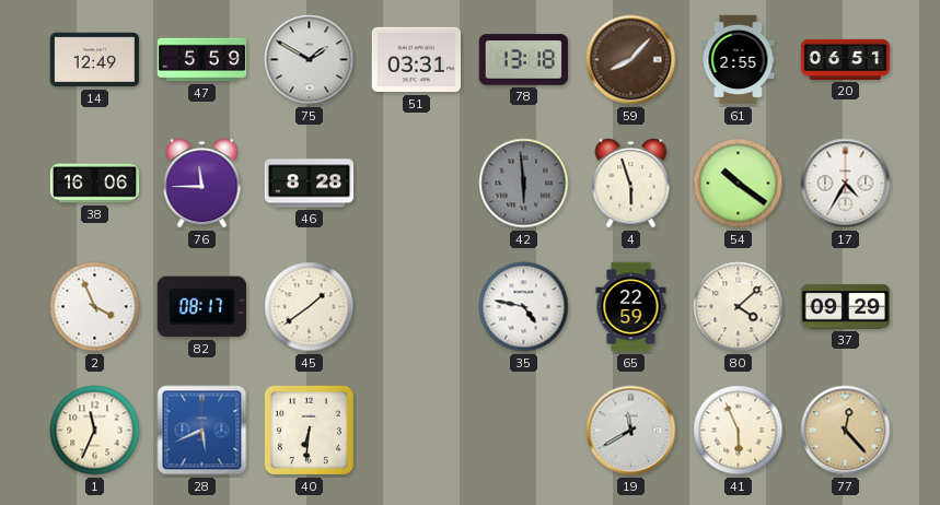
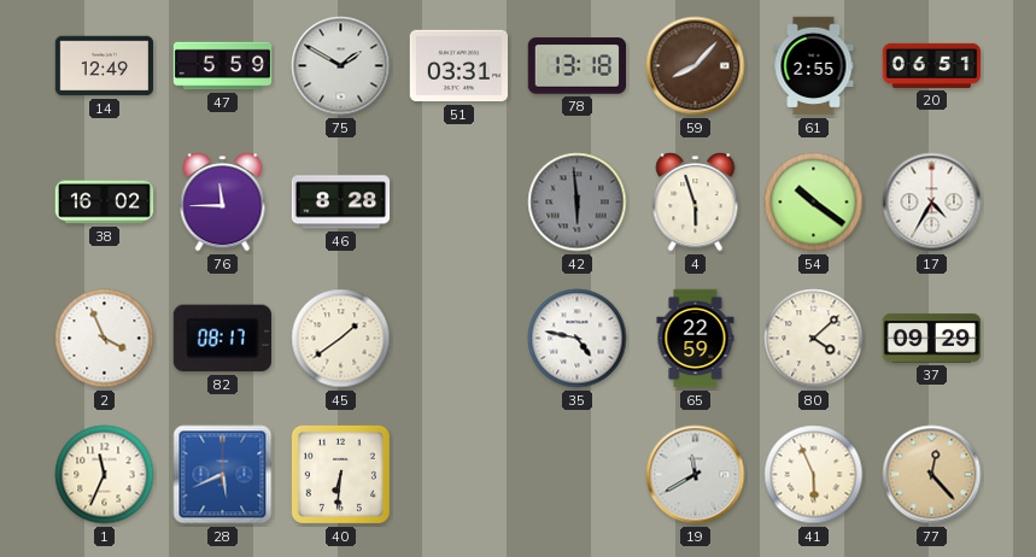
38: 16:06 -> 16:02
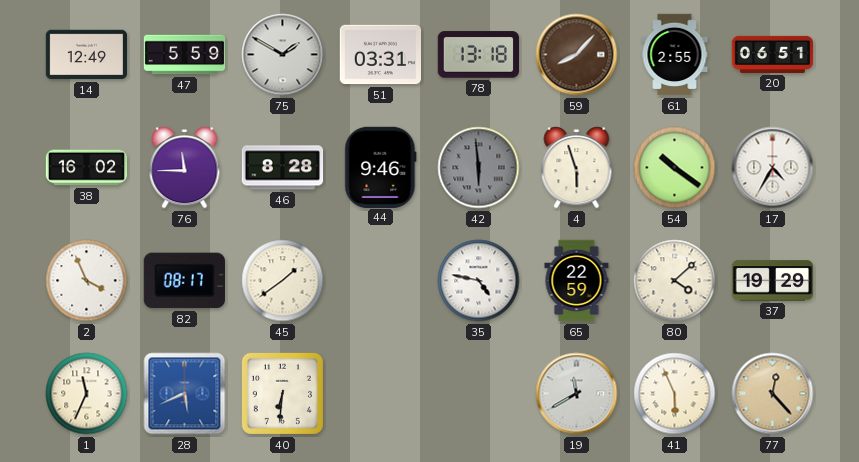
44: none -> 9:46
37: 09:29 -> 19:29
